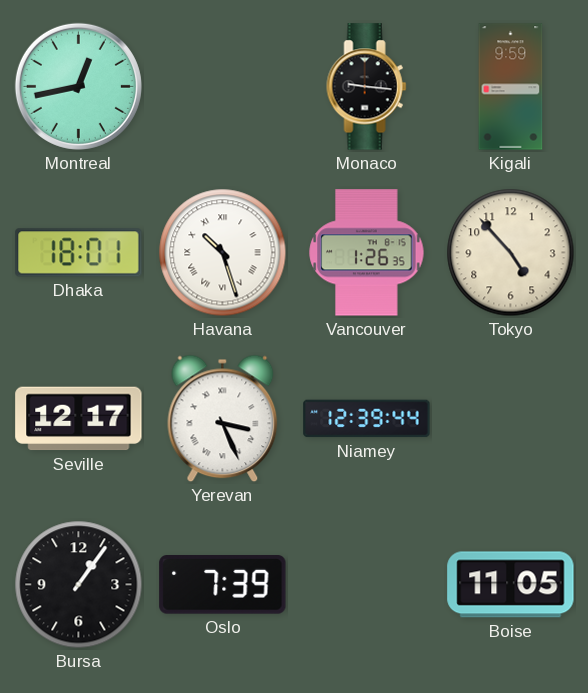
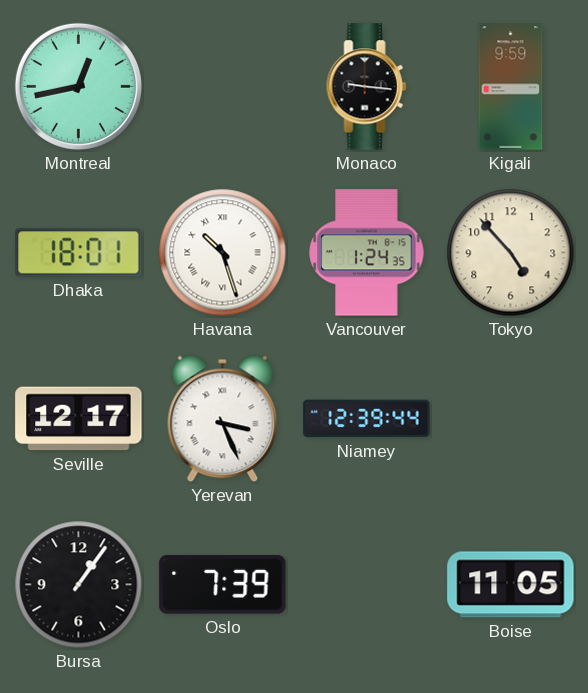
Vancouver: 1:26 -> 1:24
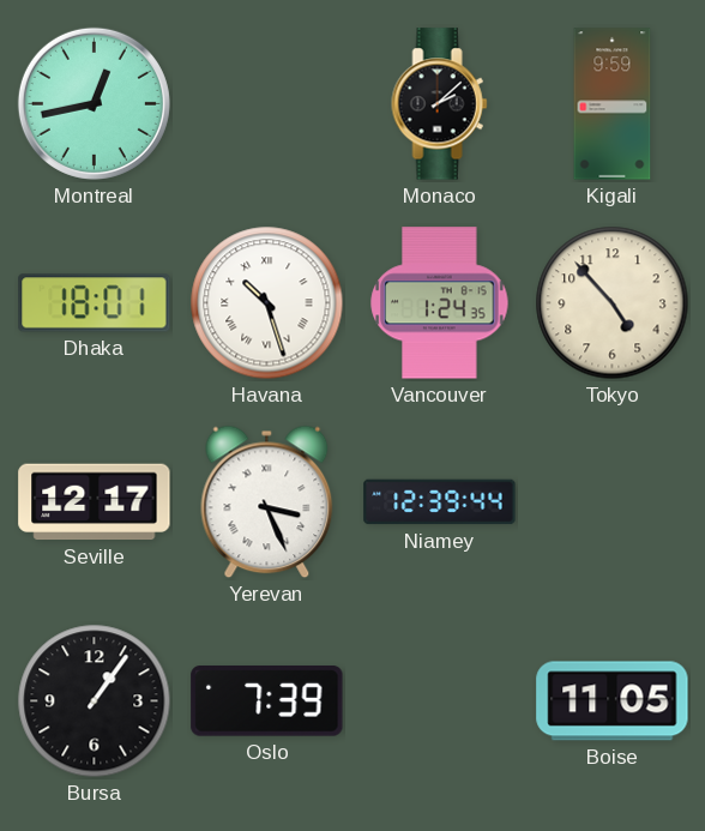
Monaco: 9:16 -> 2:08
